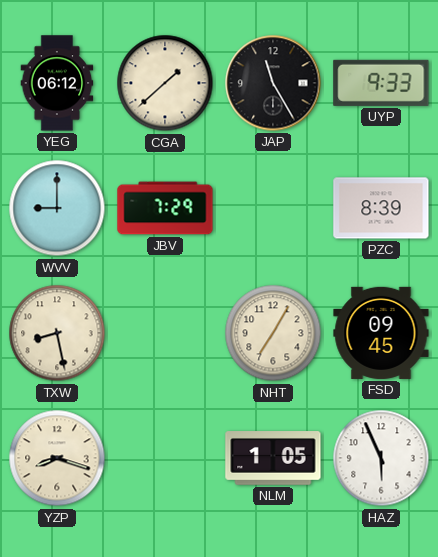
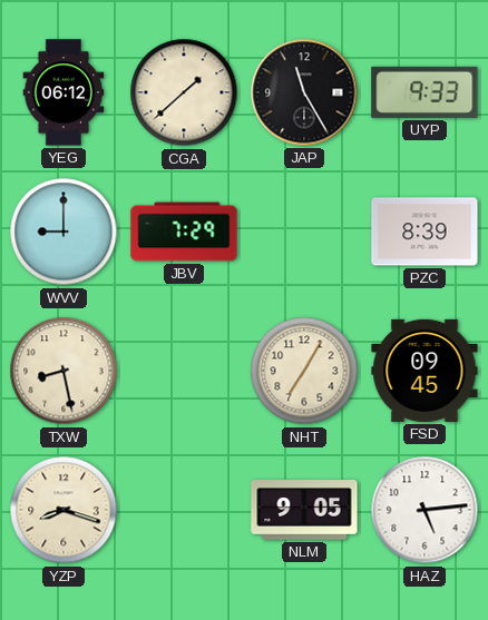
NLM: 1:05 -> 9:05
HAZ: 5:56 -> 5:14
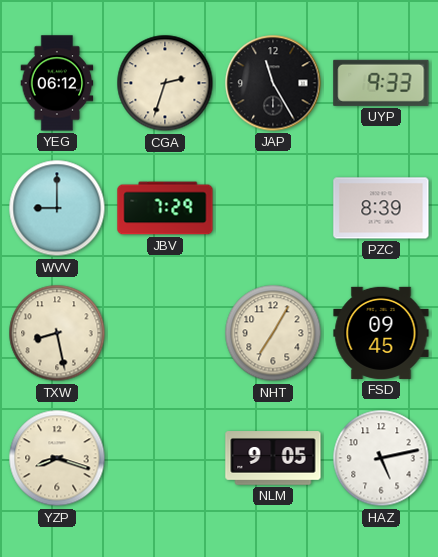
CGA: 1:38 -> 2:33
HAZ: 5:14 -> 5:13
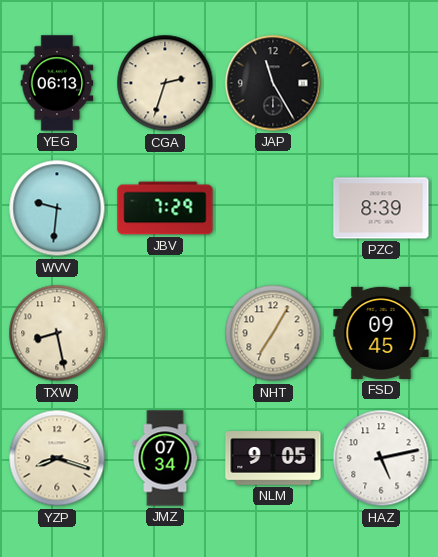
YEG: 06:12 -> 06:13
UYP: 9:33 -> none
WVV: 9:00 -> 9:31
JMZ: none -> 07:34
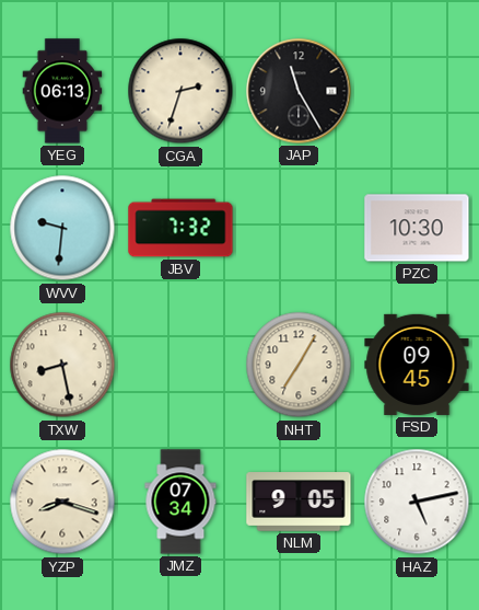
JBV: 7:29 -> 7:32
PZC: 8:39 -> 10:30
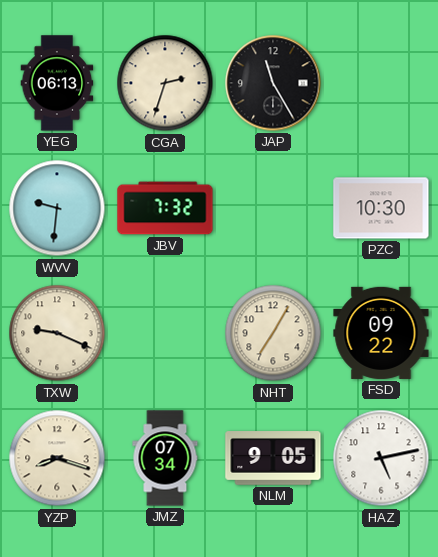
TXW: 8:28 -> 9:19
FSD: 09:45 -> 09:22
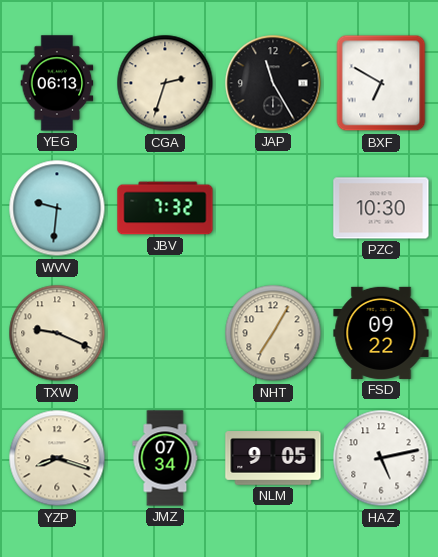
BXF: none -> 6:50
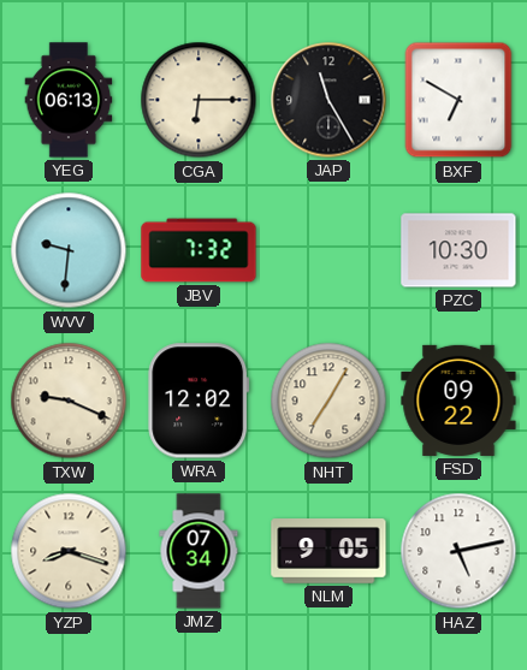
CGA: 2:33 -> 6:15
WRA: none -> 12:02
